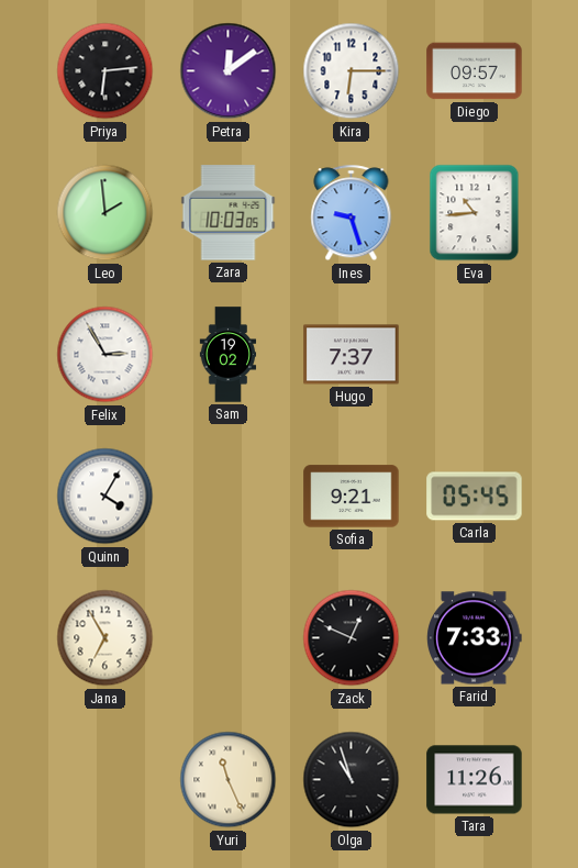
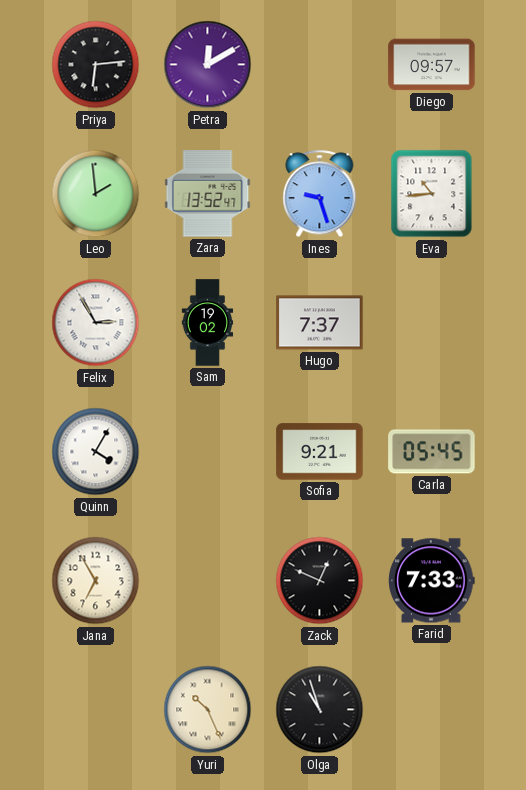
Petra: 12:09 -> 12:10
Kira: 6:15 -> none
Zara: 10:03 -> 13:52
Yuri: 11:26 -> 10:26
Tara: 11:26 -> none
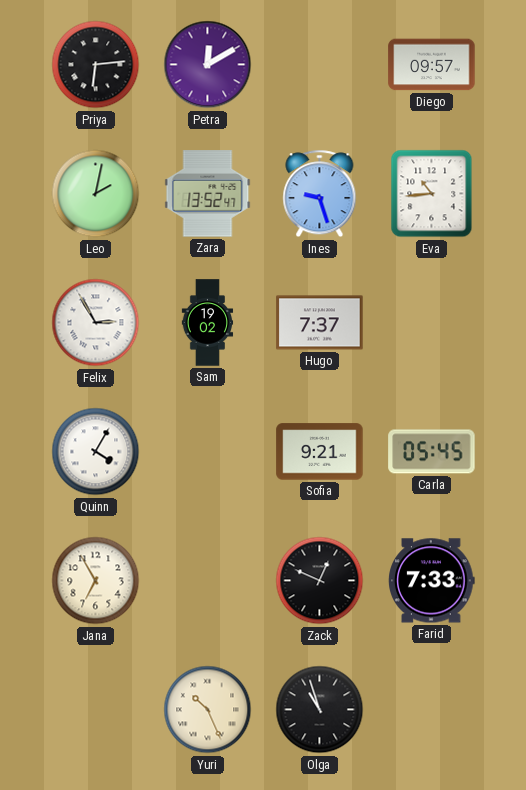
Leo: 1:59 -> 2:02
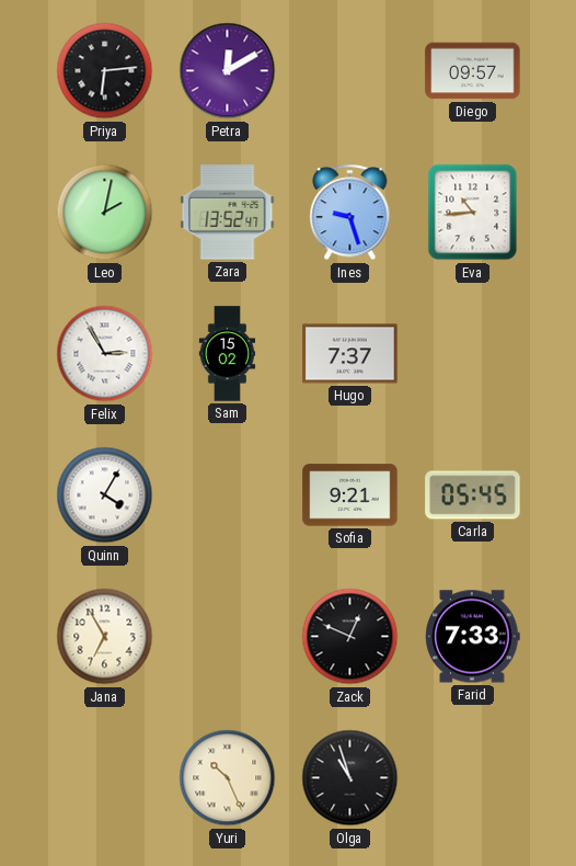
Sam: 19:02 -> 15:02
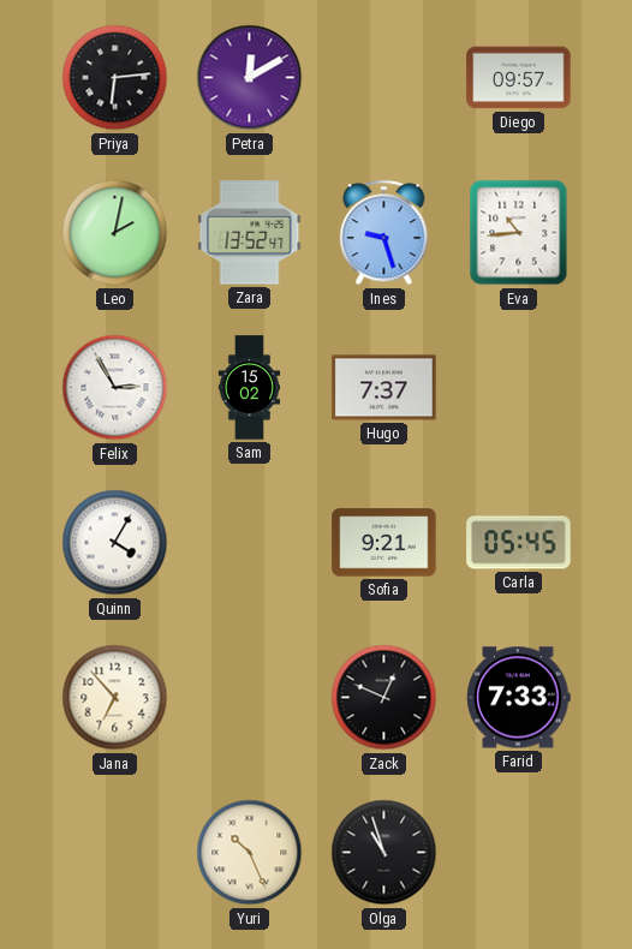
Jana: 6:55 -> 6:53
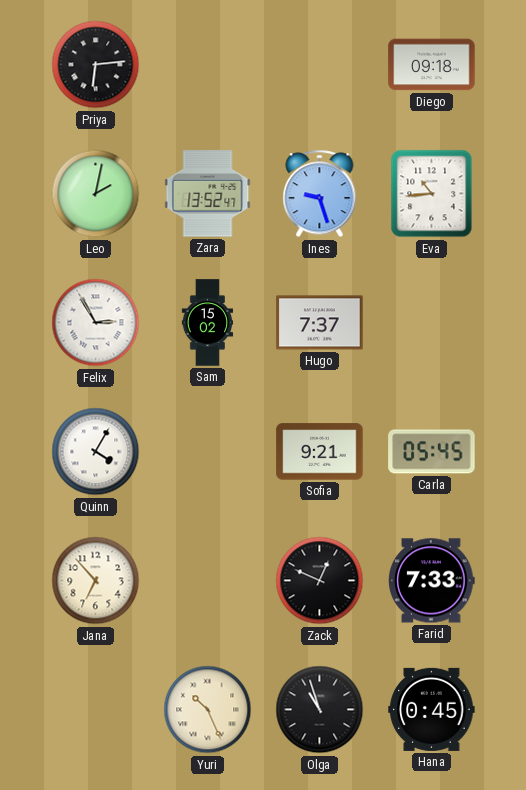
Petra: 12:10 -> none
Diego: 09:57 -> 09:18
Hana: none -> 0:45
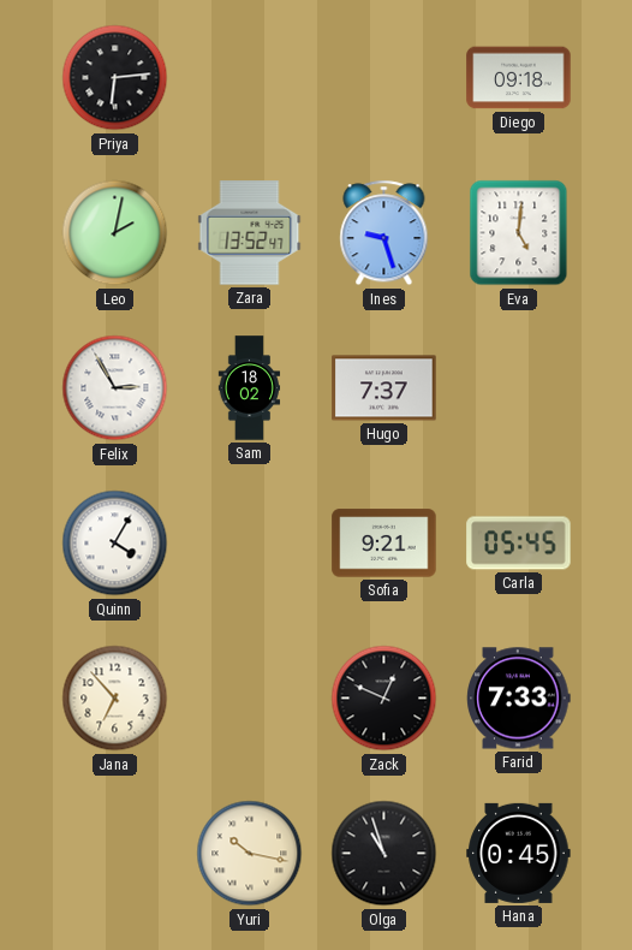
Eva: 10:44 -> 5:01
Sam: 15:02 -> 18:02
Yuri: 10:26 -> 10:17
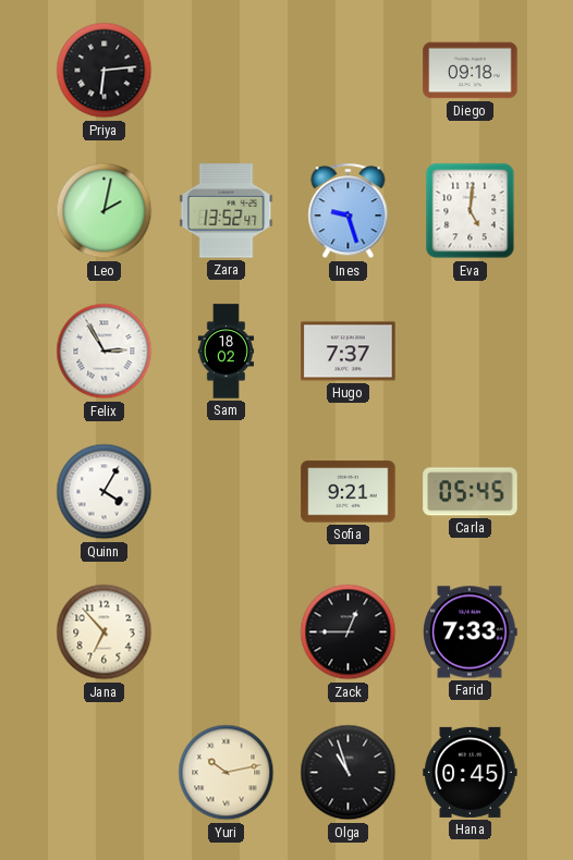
Zack: 12:49 -> 12:45
Yuri: 10:17 -> 10:13
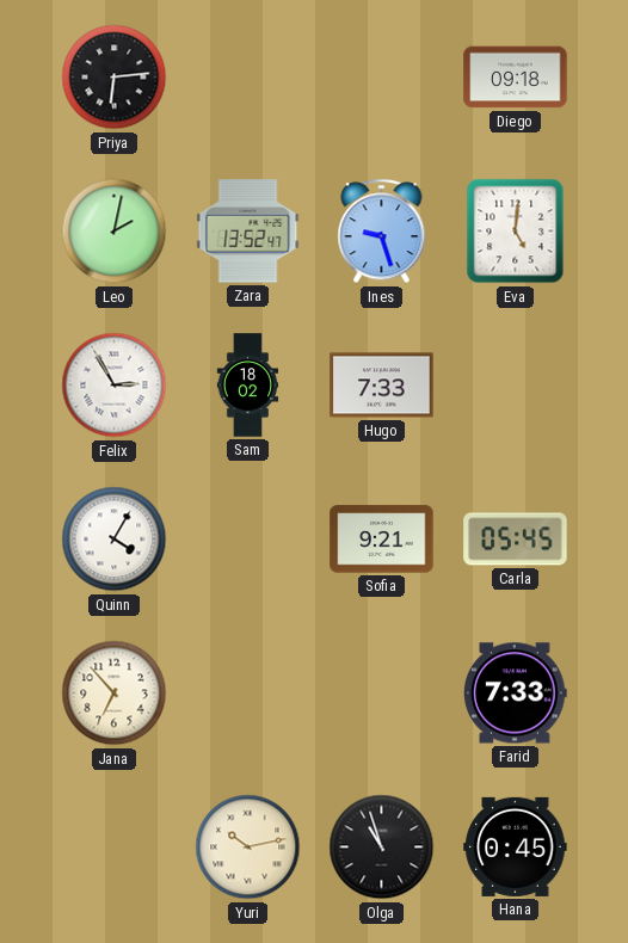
Hugo: 7:37 -> 7:33
Zack: 12:45 -> none
